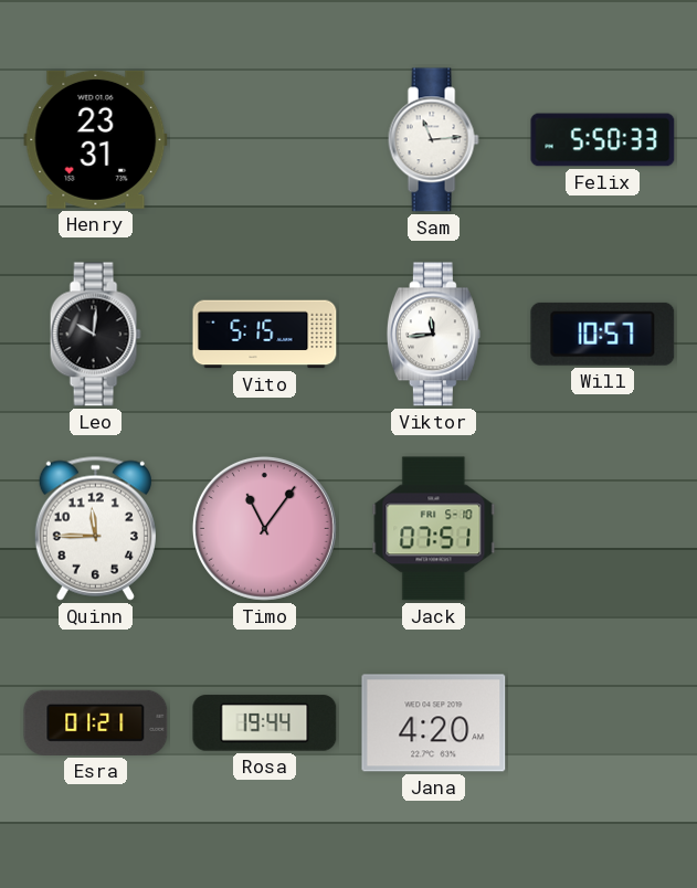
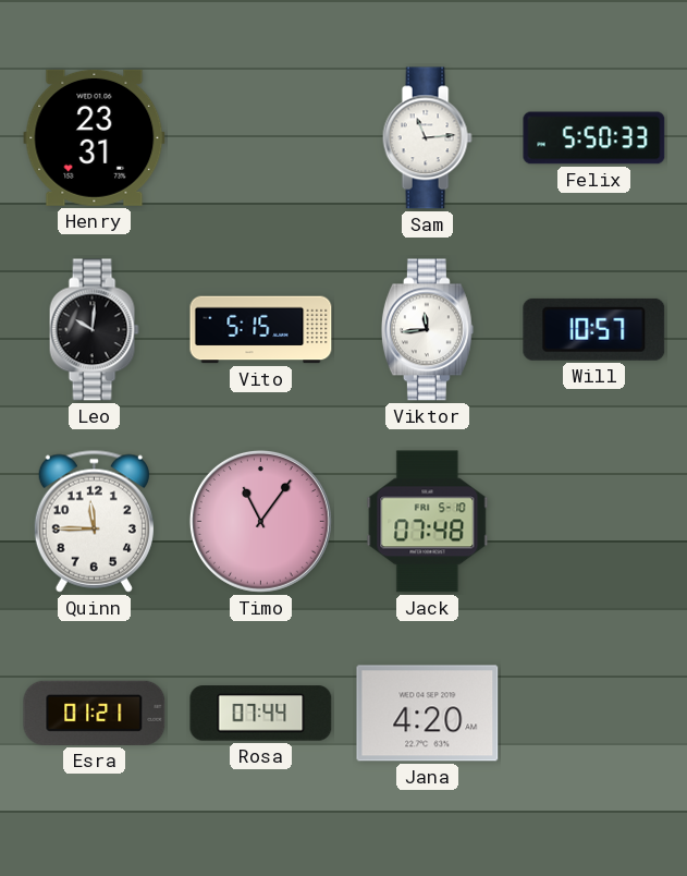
Jack: 07:51 -> 07:48
Rosa: 19:44 -> 07:44
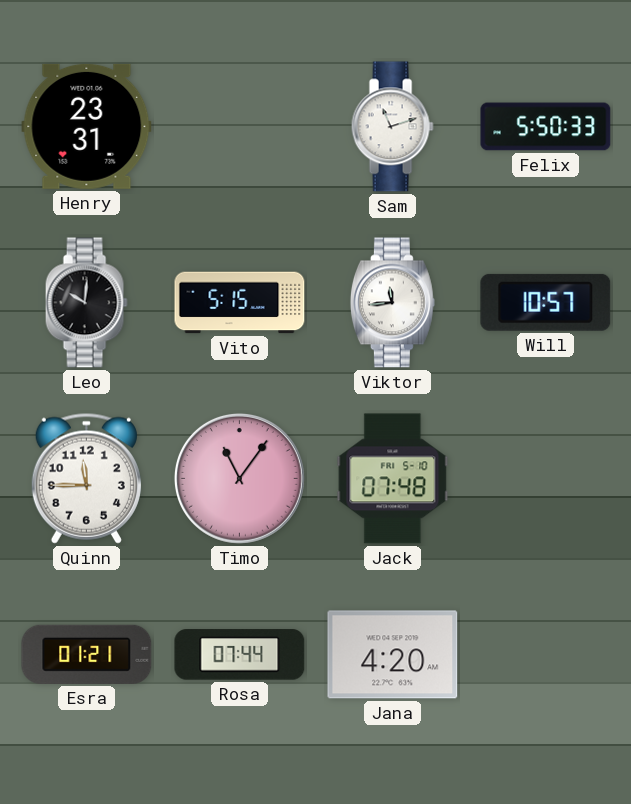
Sam: 11:14 -> 11:12
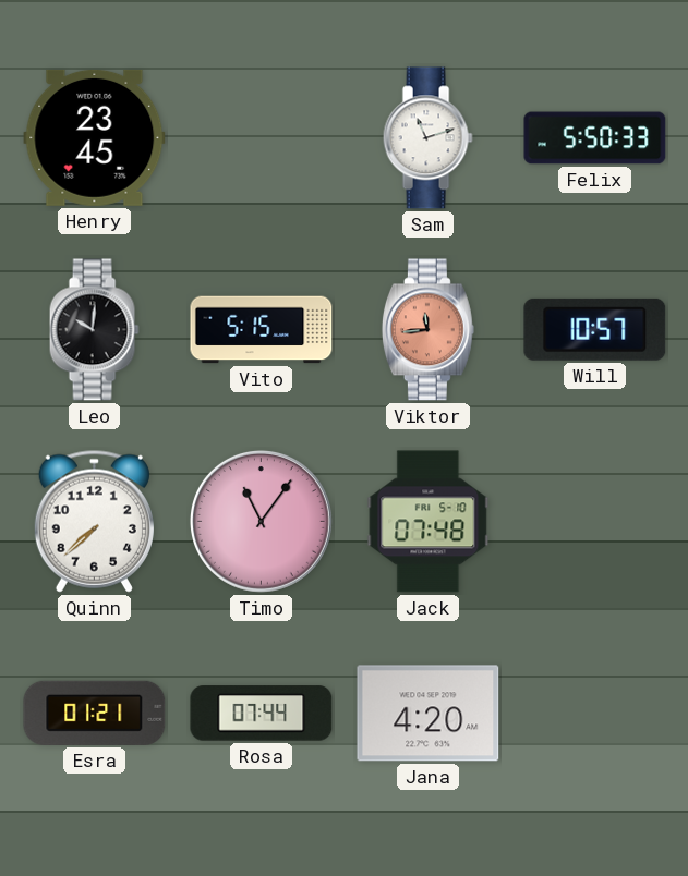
Henry: 23:31 -> 23:45
Viktor dial: white -> salmon
Quinn: 11:45 -> 7:38
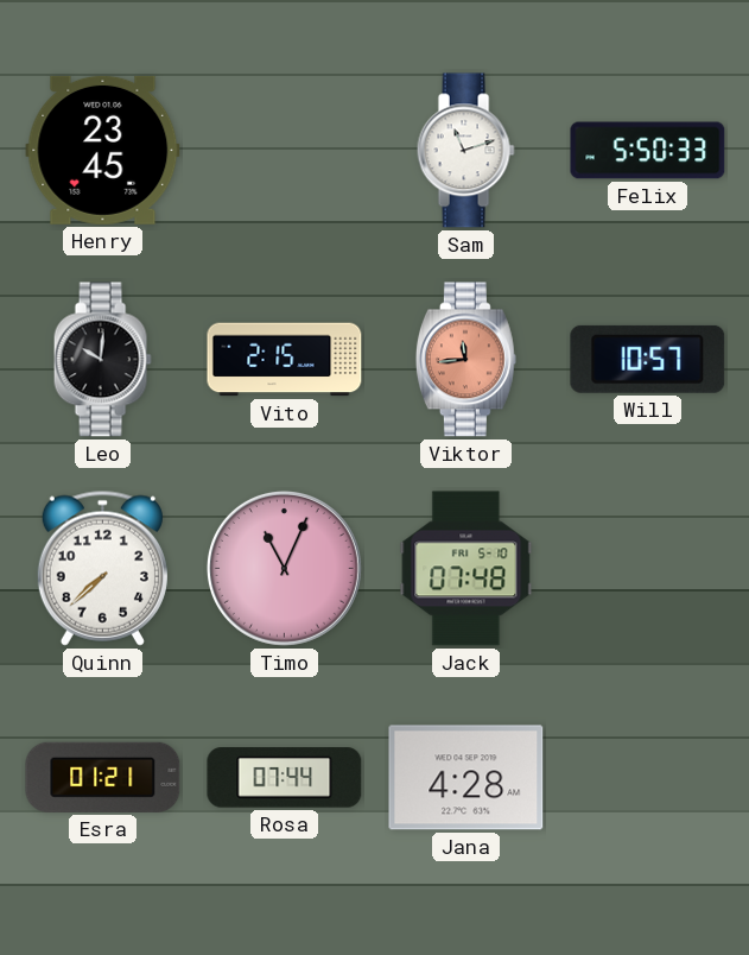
Vito: 5:15 -> 2:15
Timo: 11:06 -> 11:04
Jana: 4:20 -> 4:28
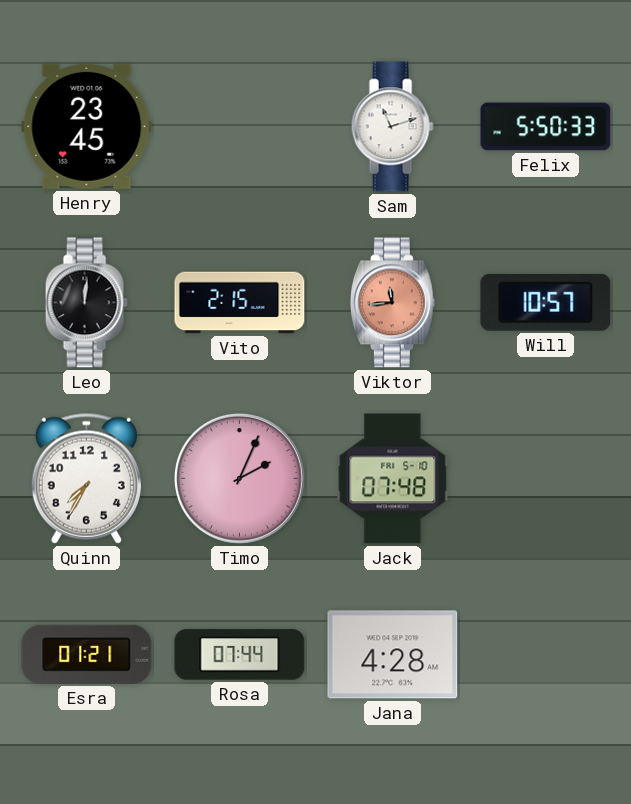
Leo: 10:01 -> 12:01
Quinn: 7:38 -> 7:35
Timo: 11:04 -> 2:04
